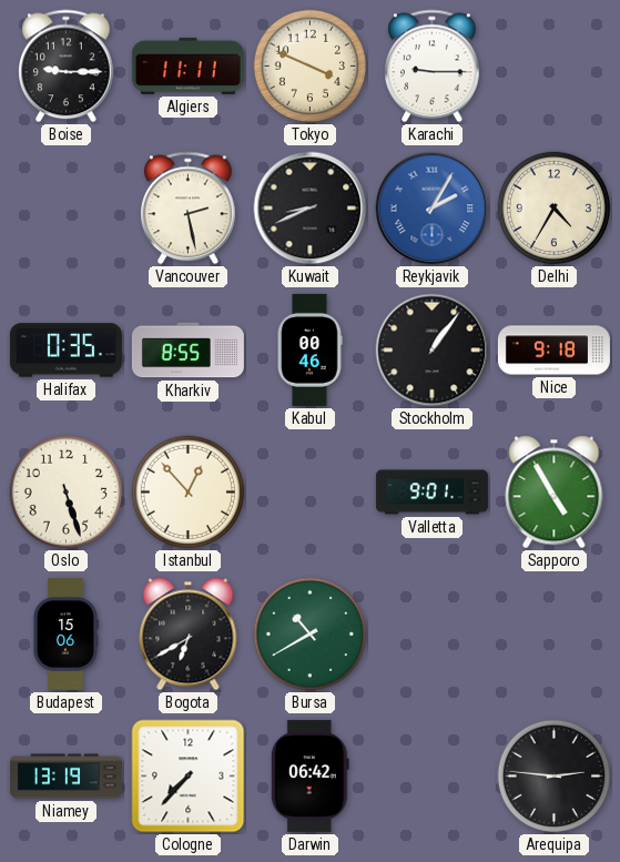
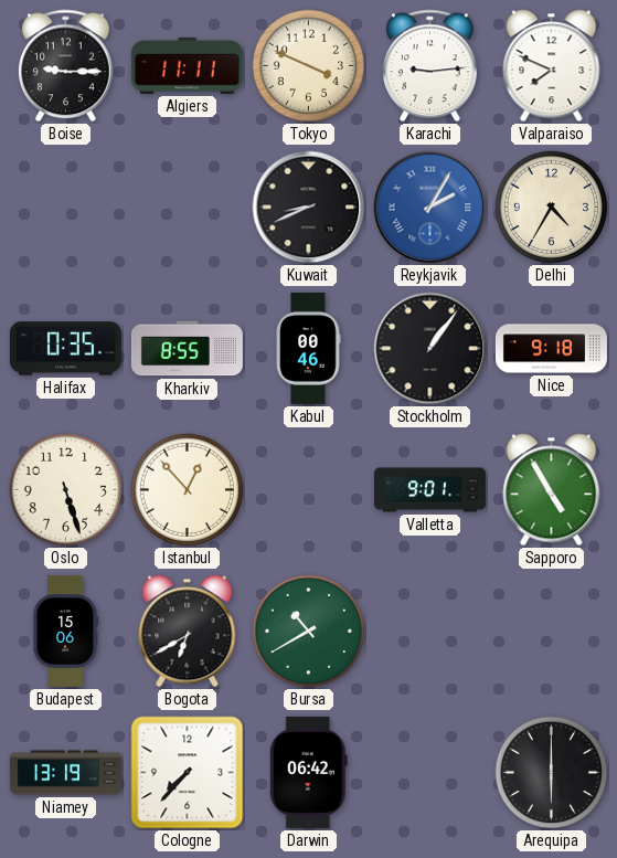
Karachi: 9:15 -> 9:14
Valparaiso: none -> 7:49
Vancouver: 2:28 -> none
Arequipa: 2:46 -> 6:00
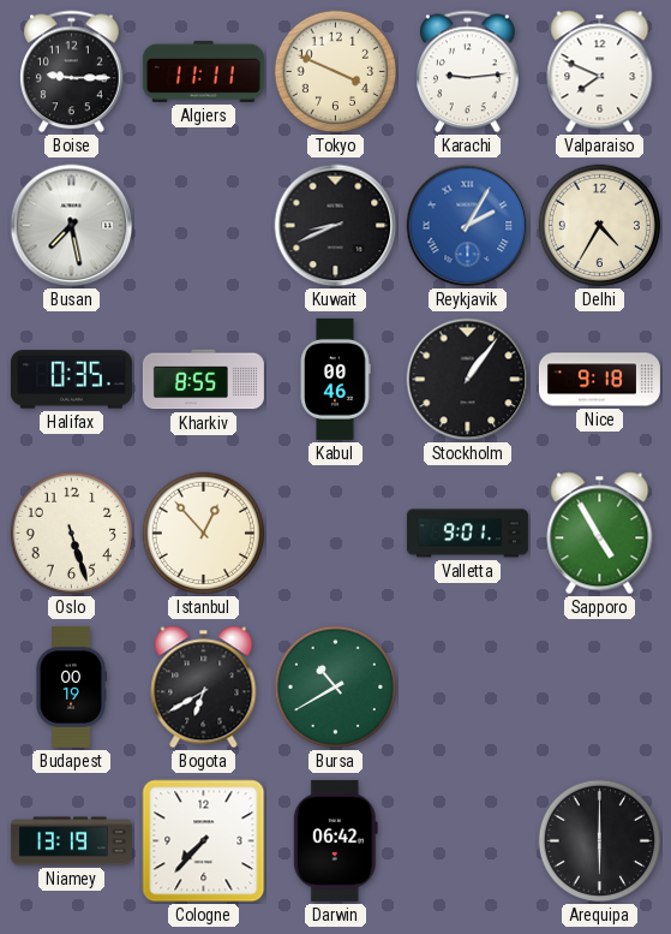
Busan: none -> 7:28
Budapest: 15:06 -> 00:19
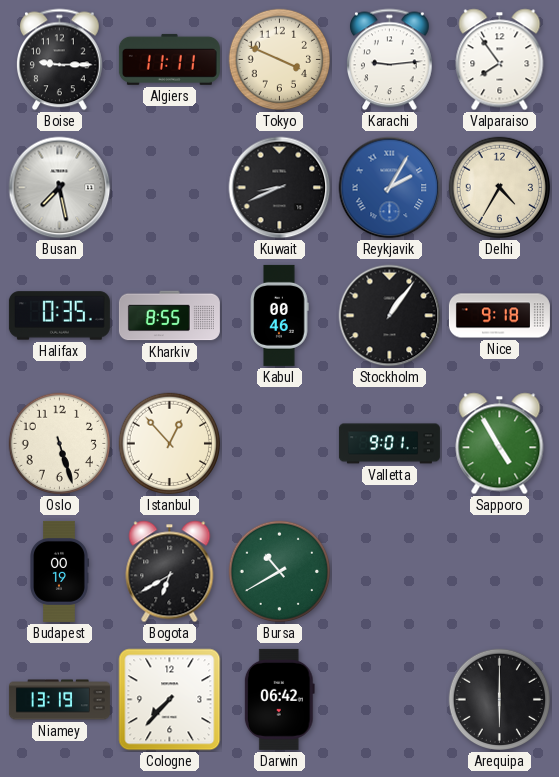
Valparaiso: 7:49 -> 7:54
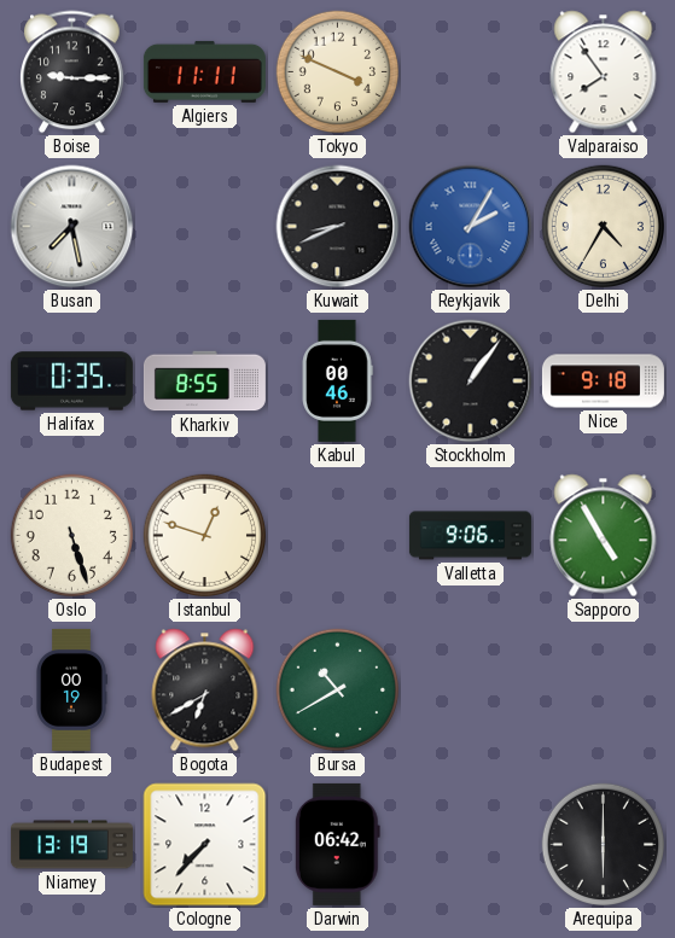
Karachi: 9:14 -> none
Istanbul: 12:53 -> 12:48
Valletta: 9:01 -> 9:06
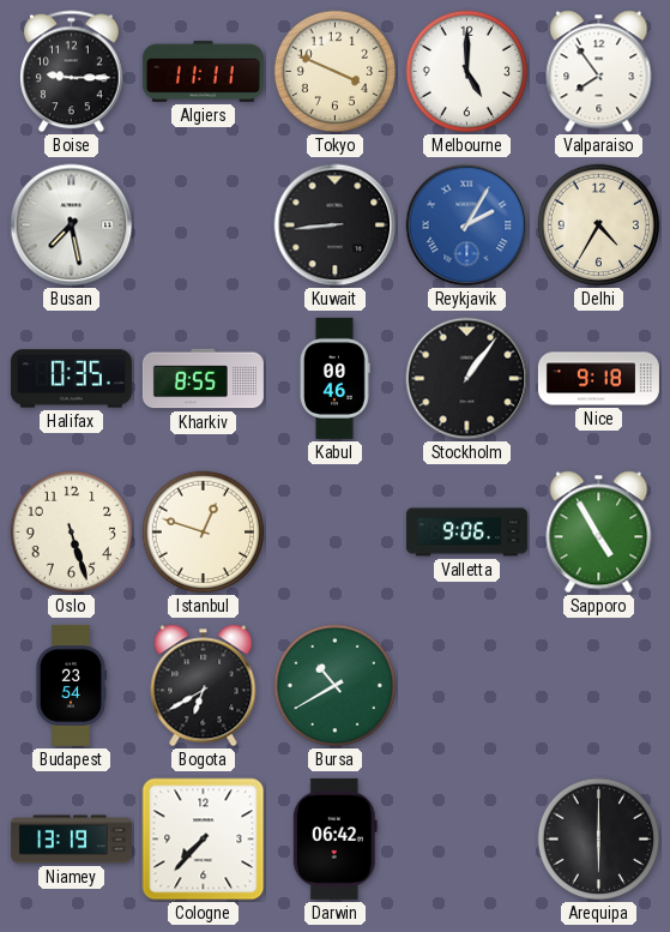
Melbourne: none -> 5:00
Kuwait: 8:41 -> 8:44
Budapest: 00:19 -> 23:54
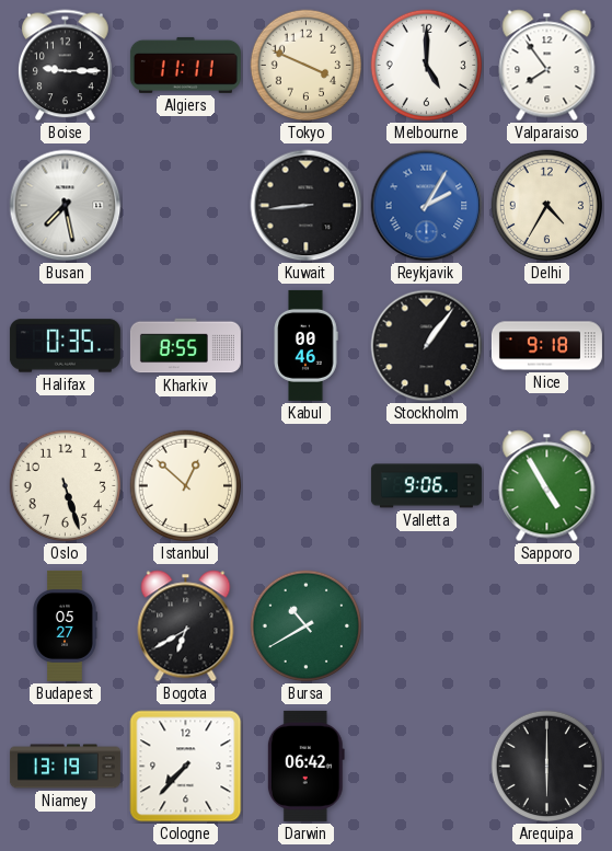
Istanbul: 12:48 -> 12:52
Budapest: 23:54 -> 05:27
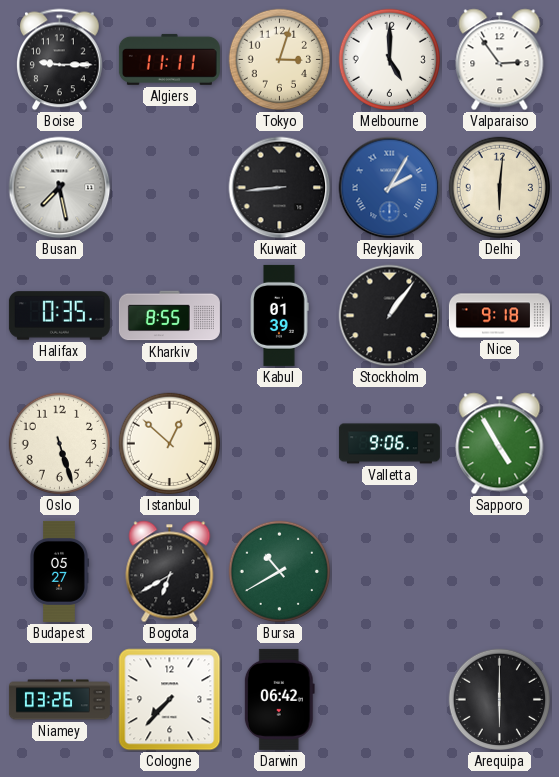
Tokyo: 3:49 -> 3:03
Valparaiso: 7:54 -> 2:54
Delhi: 4:35 -> 6:01
Kabul: 00:46 -> 01:39
Niamey: 13:19 -> 03:26
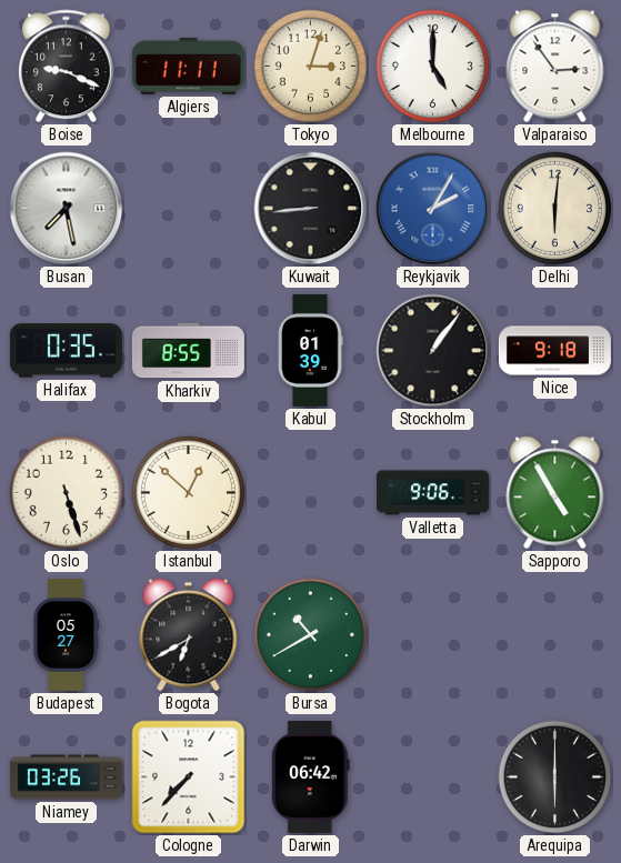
Boise: 9:15 -> 9:19
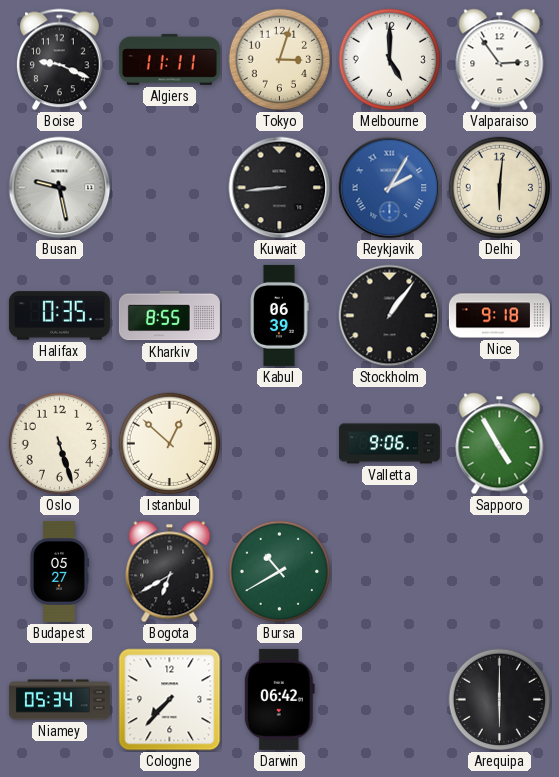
Busan: 7:28 -> 9:28
Kabul: 01:39 -> 06:39
Niamey: 03:26 -> 05:34
